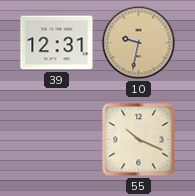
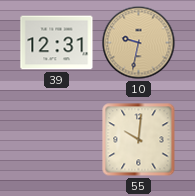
55: 10:19 -> 10:01
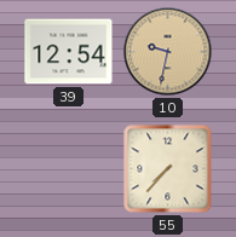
39: 12:31 -> 12:54
55: 10:01 -> 7:37
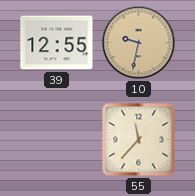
39: 12:54 -> 12:55
55: 7:37 -> 11:37
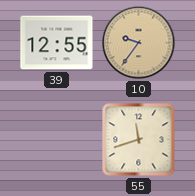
10: 9:32 -> 9:36
55: 11:37 -> 11:42
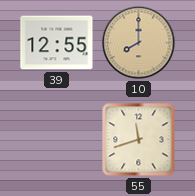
10: 9:36 -> 8:00
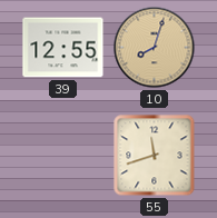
10: 8:00 -> 8:03
